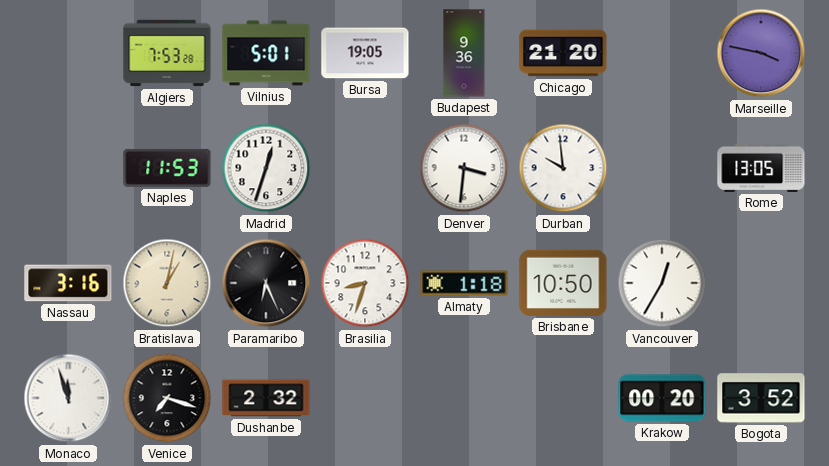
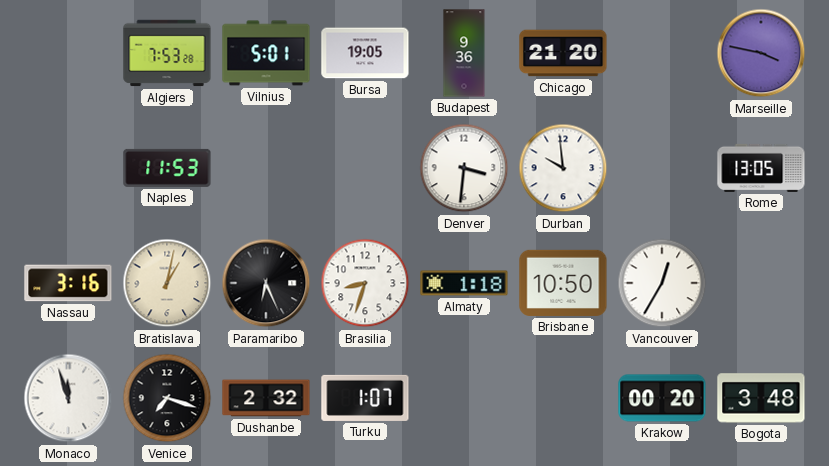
Madrid: 12:33 -> none
Turku: none -> 1:07
Bogota: 3:52 -> 3:48
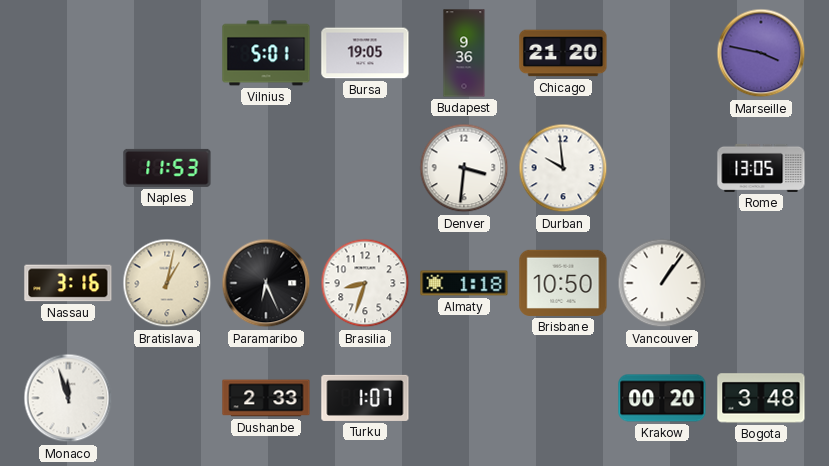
Algiers: 7:53 -> none
Vancouver: 12:35 -> 1:06
Venice: 7:18 -> none
Dushanbe: 2:32 -> 2:33
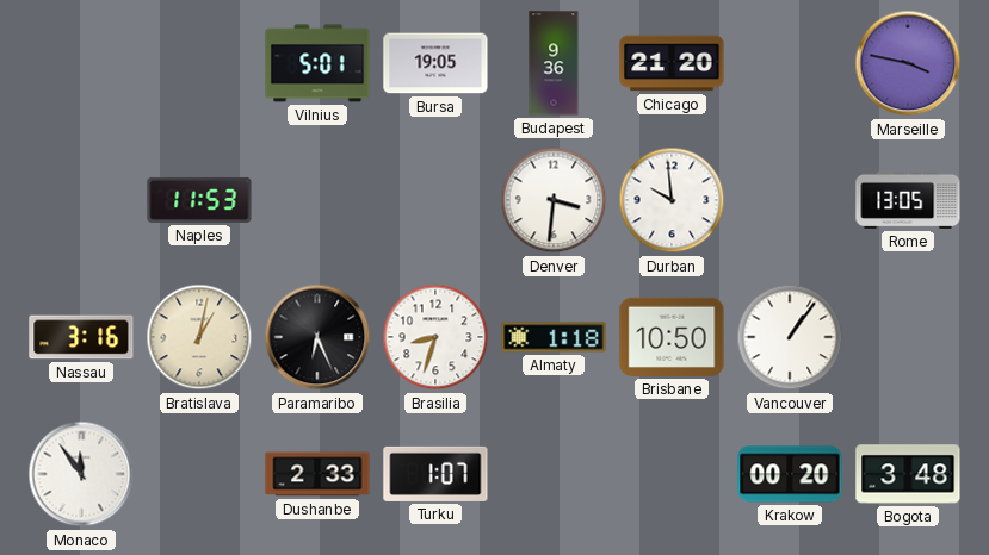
Monaco: 11:57 -> 11:54
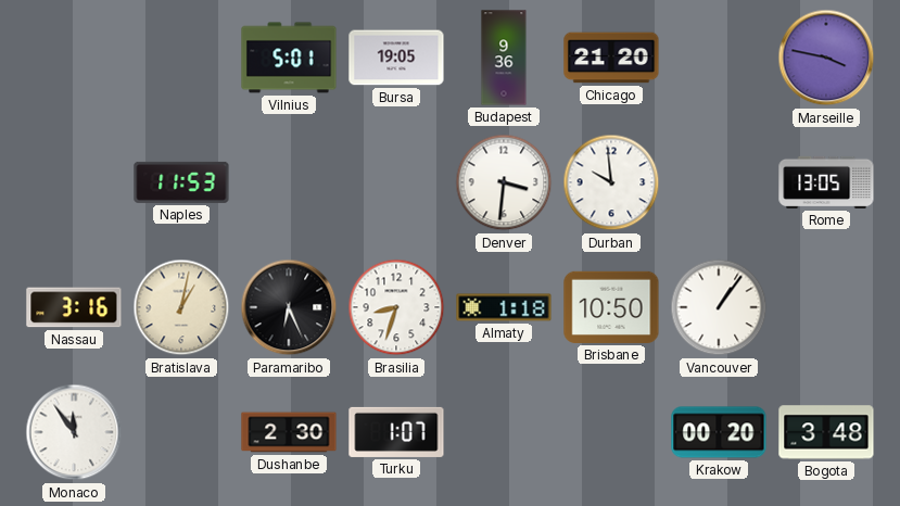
Dushanbe: 2:33 -> 2:30
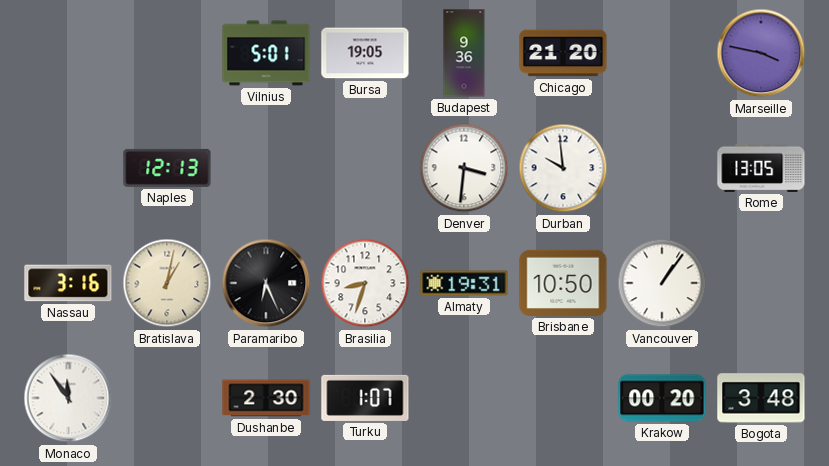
Naples: 11:53 -> 12:13
Almaty: 1:18 -> 19:31
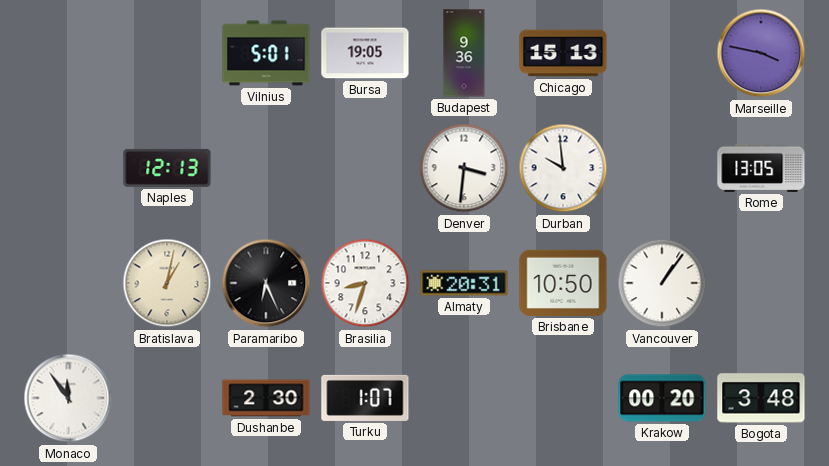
Chicago: 21:20 -> 15:13
Nassau: 3:16 -> none
Almaty: 19:31 -> 20:31
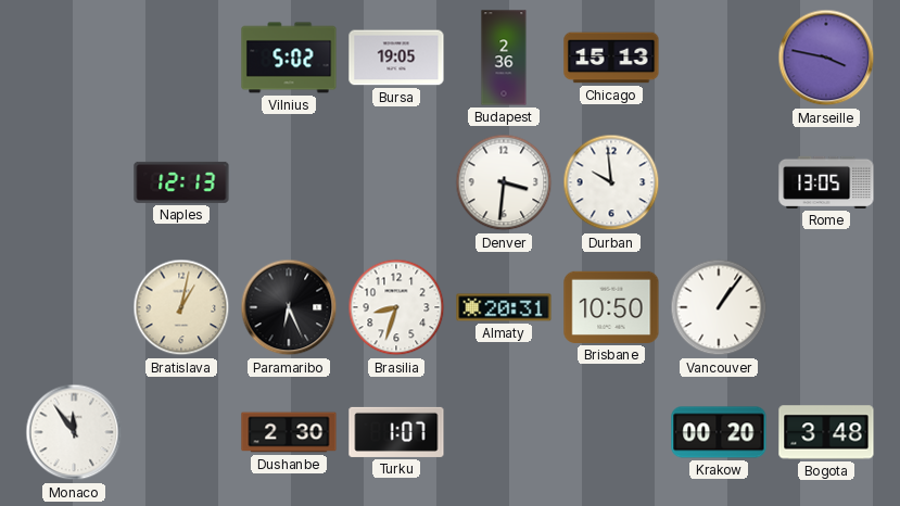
Vilnius: 5:01 -> 5:02
Budapest: 9:36 -> 2:36
